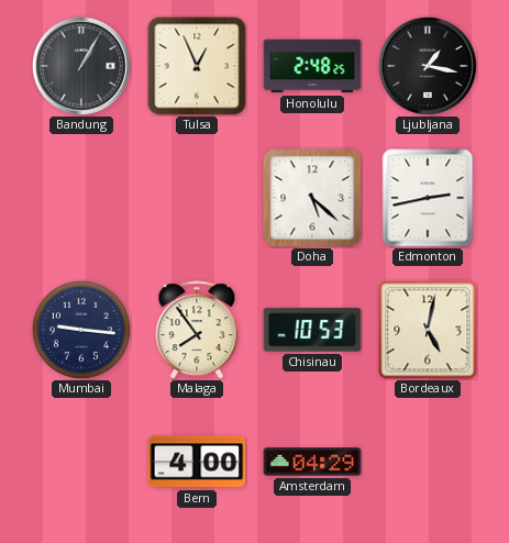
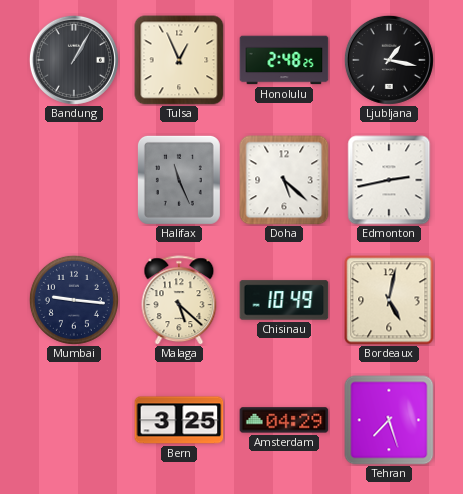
Halifax: none -> 11:26
Malaga: 7:54 -> 5:22
Chisinau: 10:53 -> 10:49
Bern: 4:00 -> 3:25
Tehran: none -> 7:27
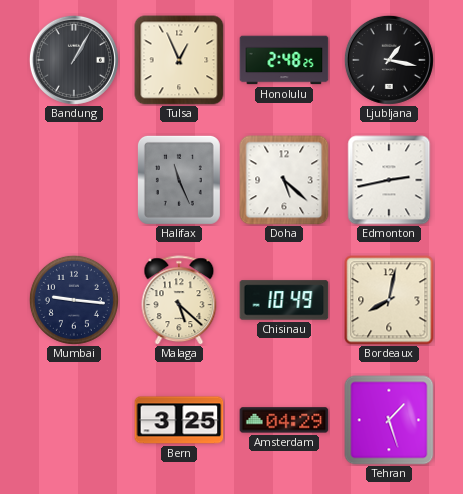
Bordeaux: 5:02 -> 8:02
Tehran: 7:27 -> 1:27
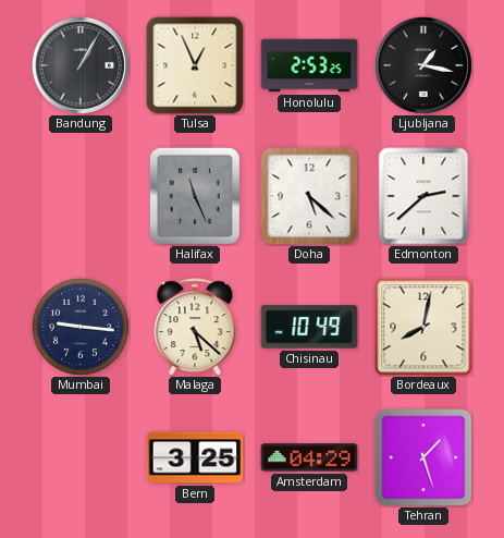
Honolulu: 2:48 -> 2:53
Edmonton: 2:43 -> 2:38
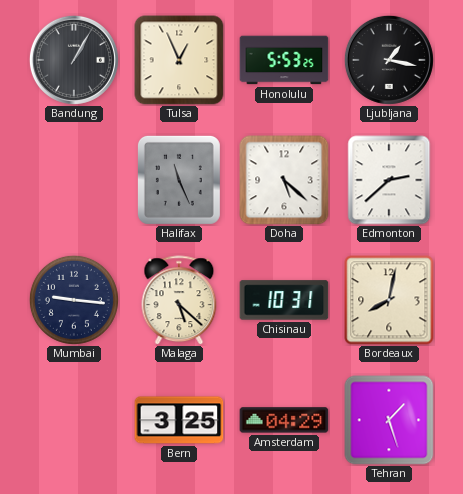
Honolulu: 2:53 -> 5:53
Chisinau: 10:49 -> 10:31
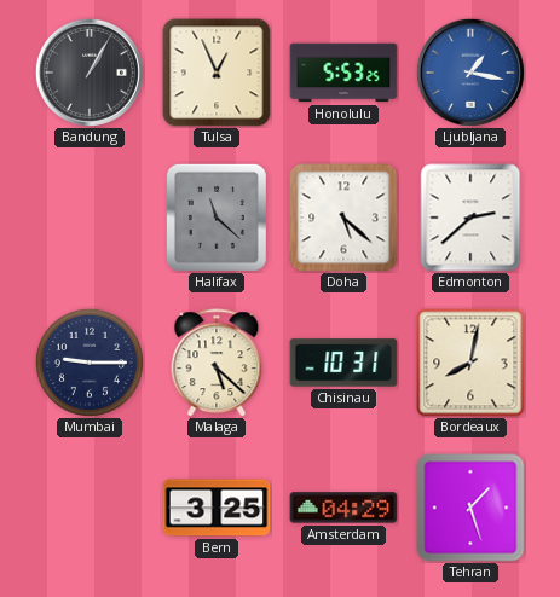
Ljubljana dial: black -> blue
Halifax: 11:26 -> 11:22
Mumbai: 9:16 -> 9:15
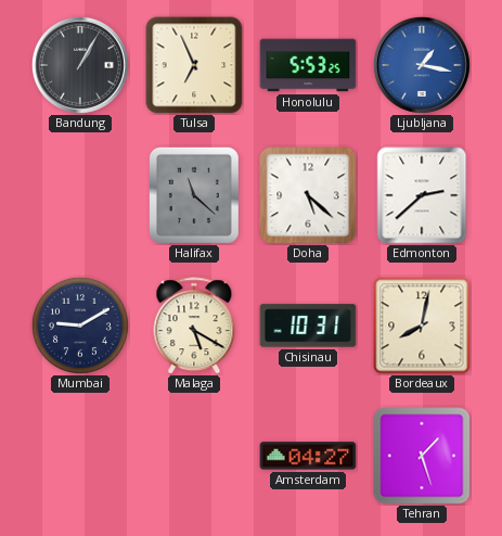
Tulsa: 12:56 -> 6:56
Mumbai: 9:15 -> 9:10
Malaga: 5:22 -> 5:20
Bern: 3:25 -> none
Amsterdam: 04:29 -> 04:27
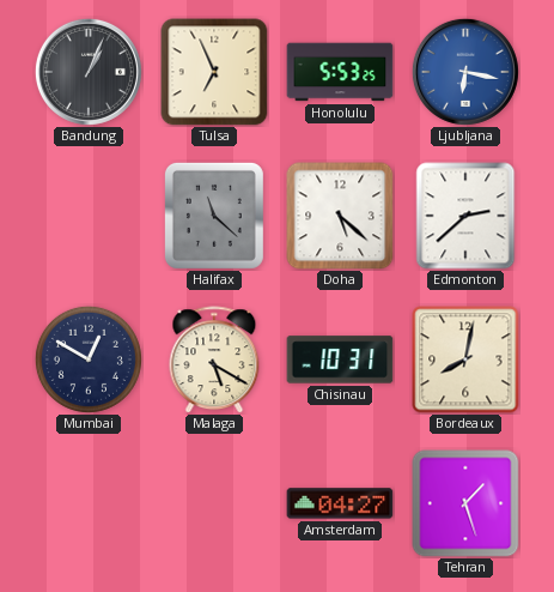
Bandung: 1:05 -> 1:04
Ljubljana: 1:17 -> 6:17
Mumbai: 9:10 -> 12:50
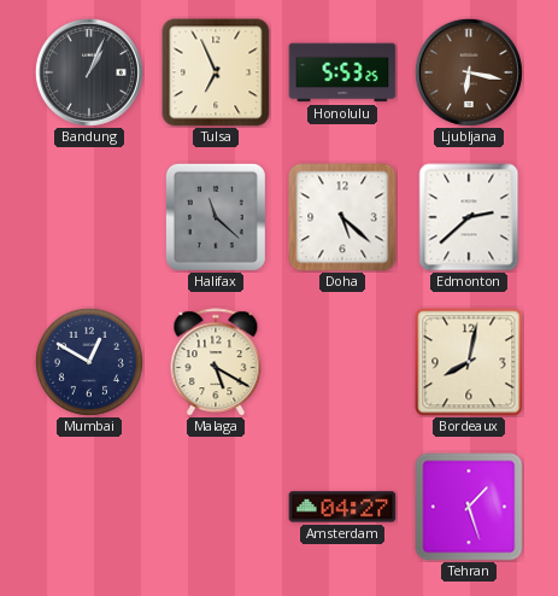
Ljubljana dial: blue -> brown
Chisinau: 10:31 -> none
